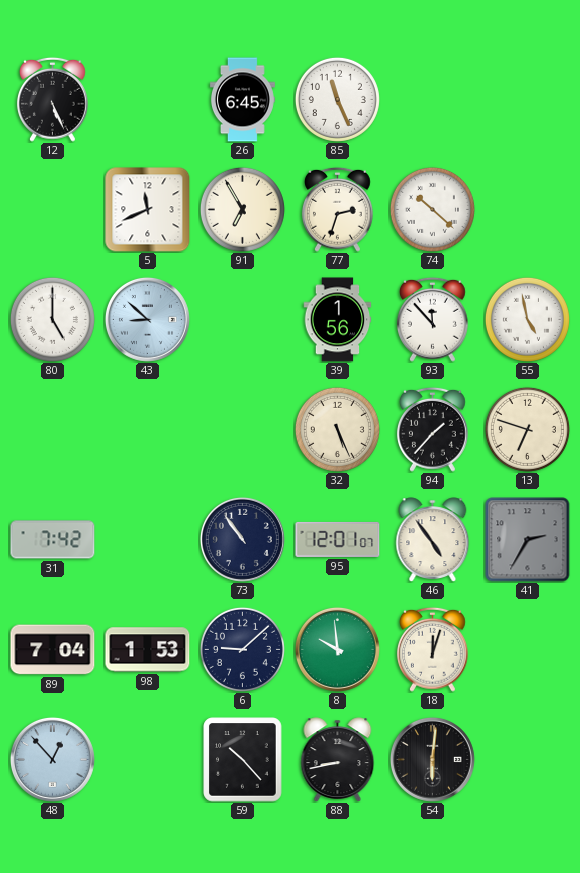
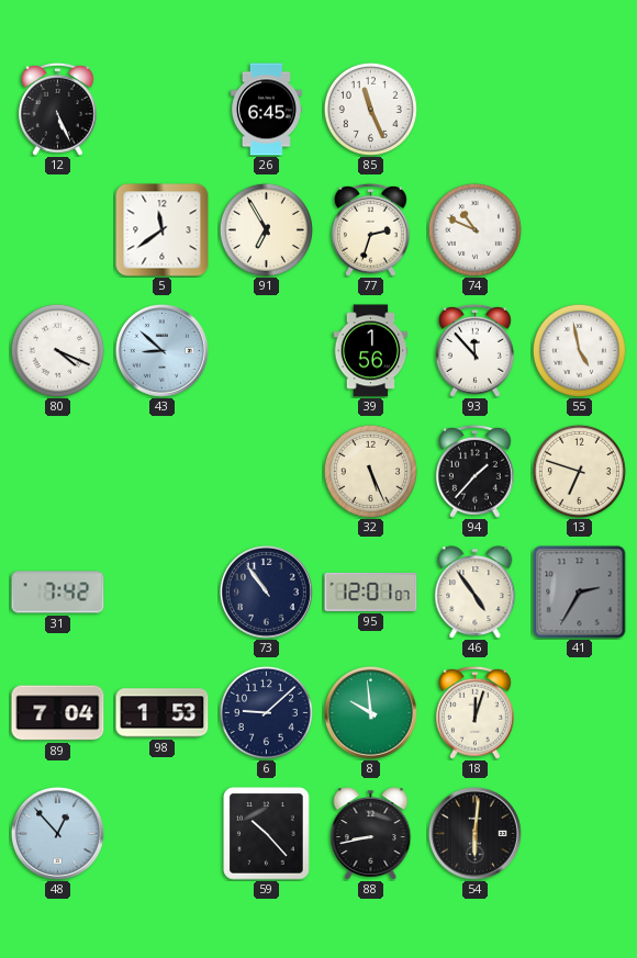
5: 11:41 -> 11:39
74: 10:22 -> 10:49
80: 5:00 -> 4:19
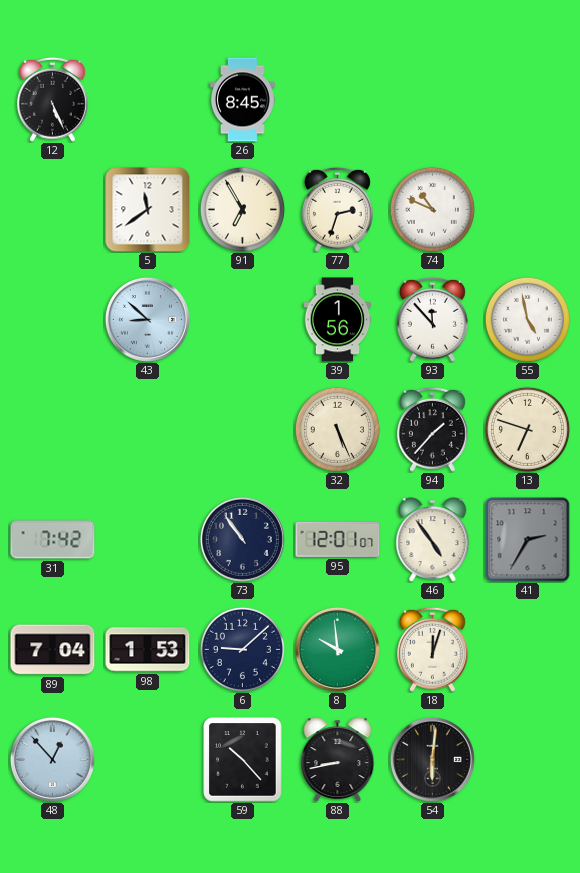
26: 6:45 -> 8:45
85: 11:26 -> none
80: 4:19 -> none
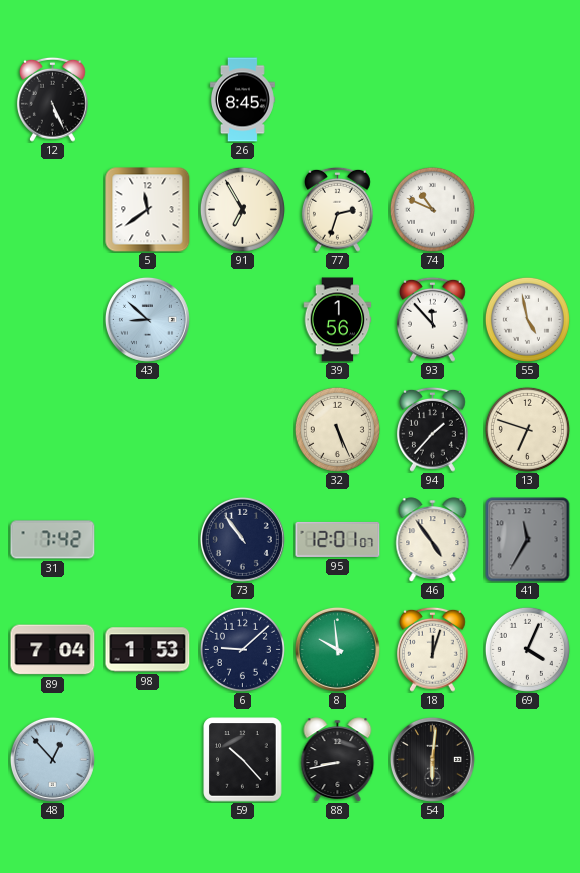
41: 2:35 -> 11:35
69: none -> 4:04
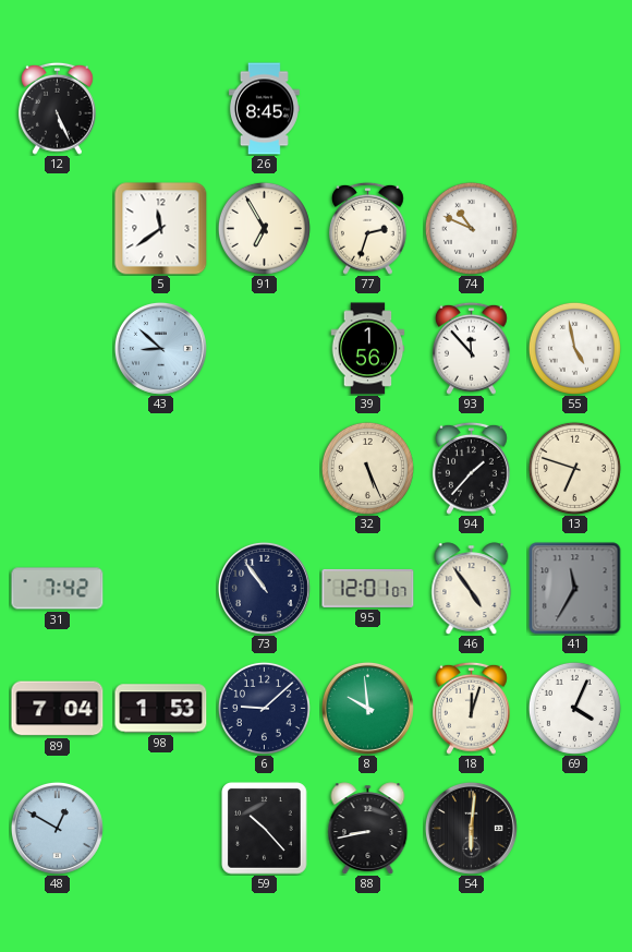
48: 12:53 -> 12:50
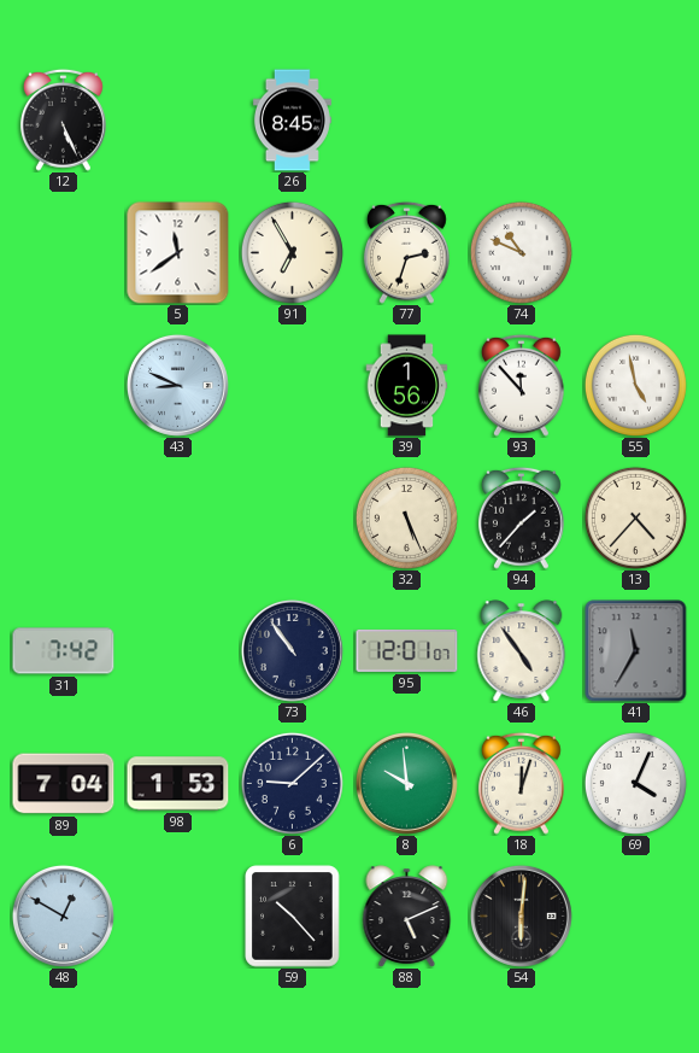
43: 8:52 -> 8:49
13: 6:48 -> 4:37
88: 8:43 -> 5:11
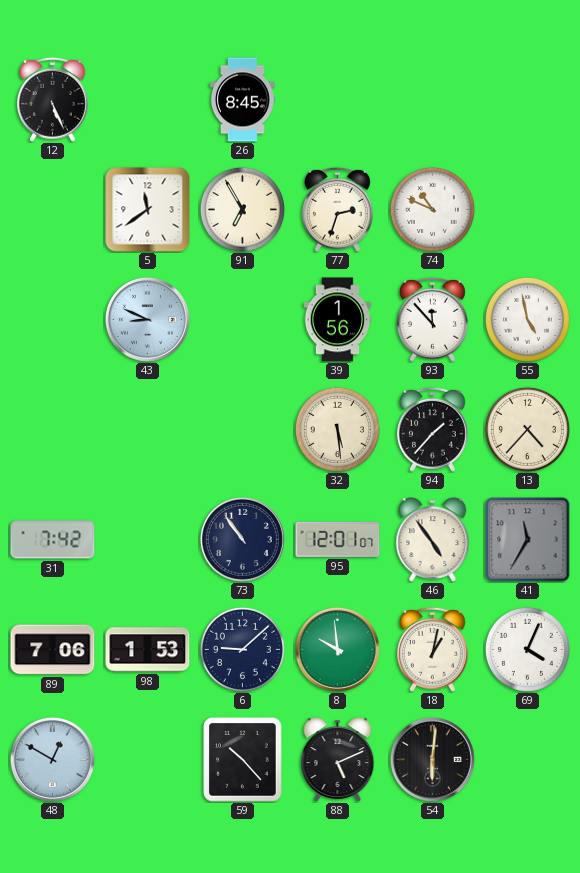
32: 5:26 -> 5:29
89: 7:04 -> 7:06
18: 12:03 -> 1:02
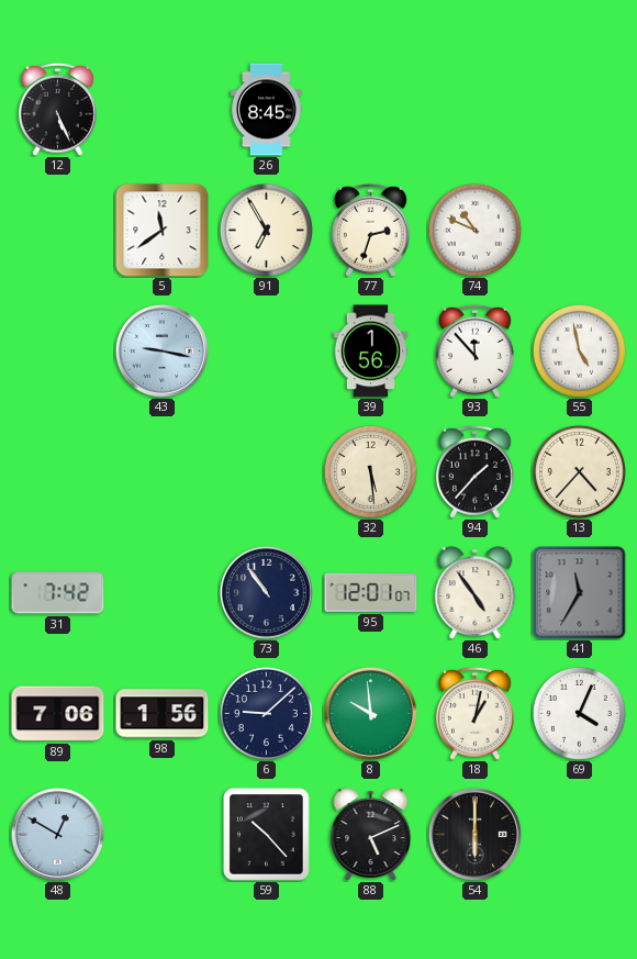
43: 8:49 -> 9:17
98: 1:53 -> 1:56
54: 6:01 -> 6:00
